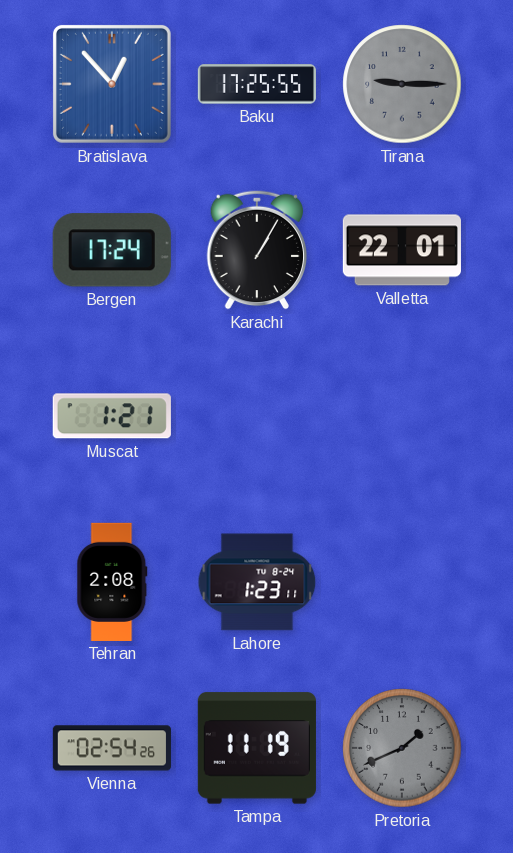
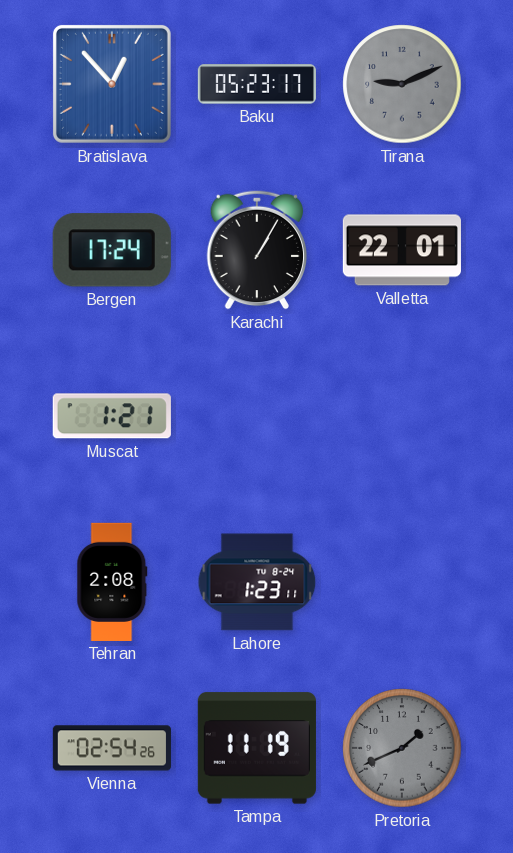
Baku: 17:25 -> 05:23
Tirana: 9:15 -> 9:11
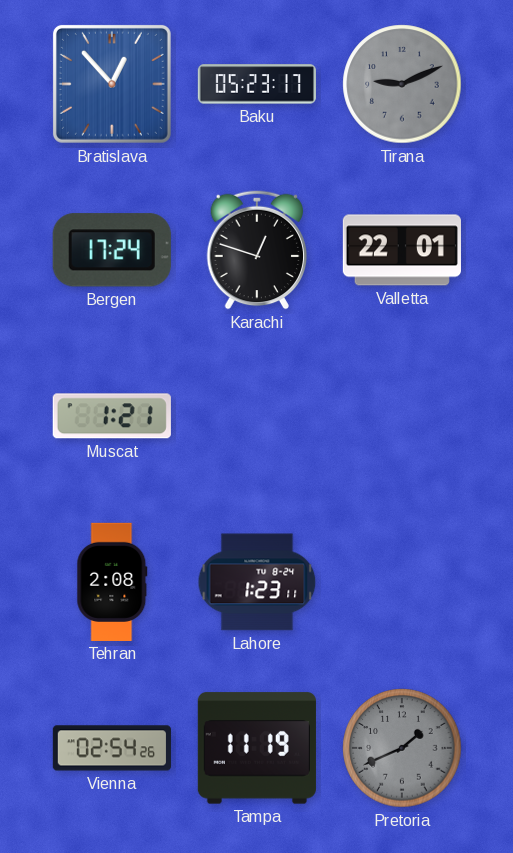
Karachi: 1:05 -> 12:48
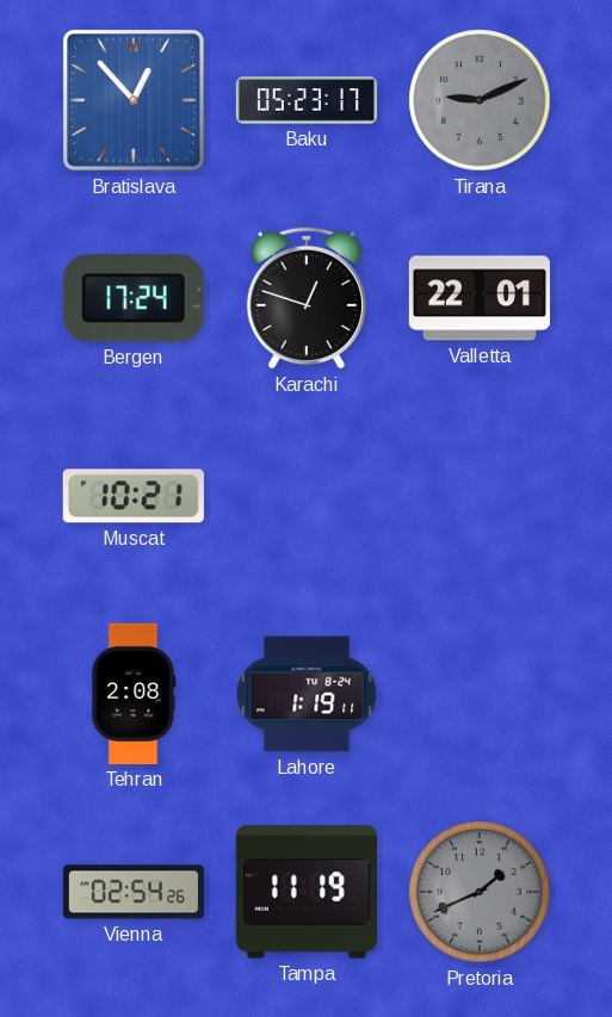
Muscat: 1:21 -> 10:21
Lahore: 1:23 -> 1:19
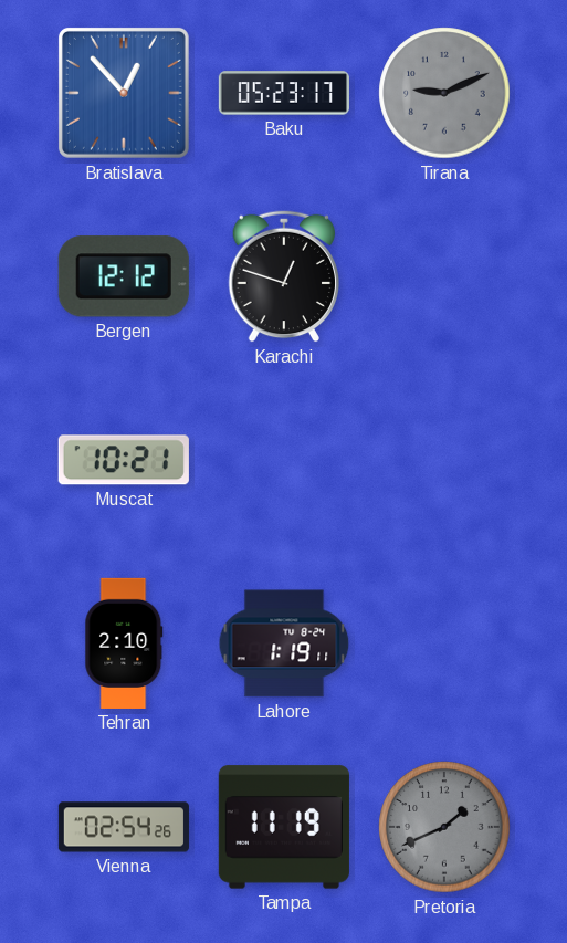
Bergen: 17:24 -> 12:12
Valletta: 22:01 -> none
Tehran: 2:08 -> 2:10
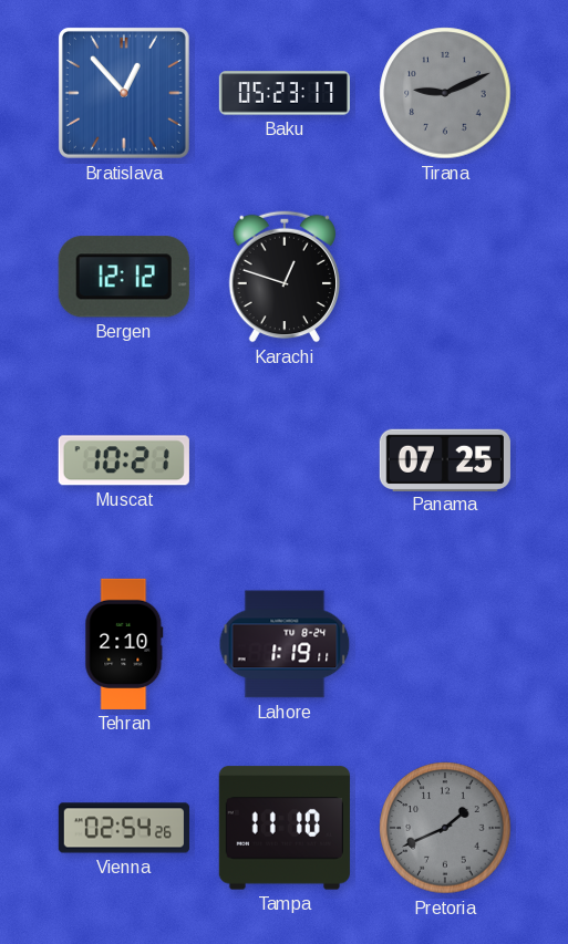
Panama: none -> 07:25
Tampa: 11:19 -> 11:10
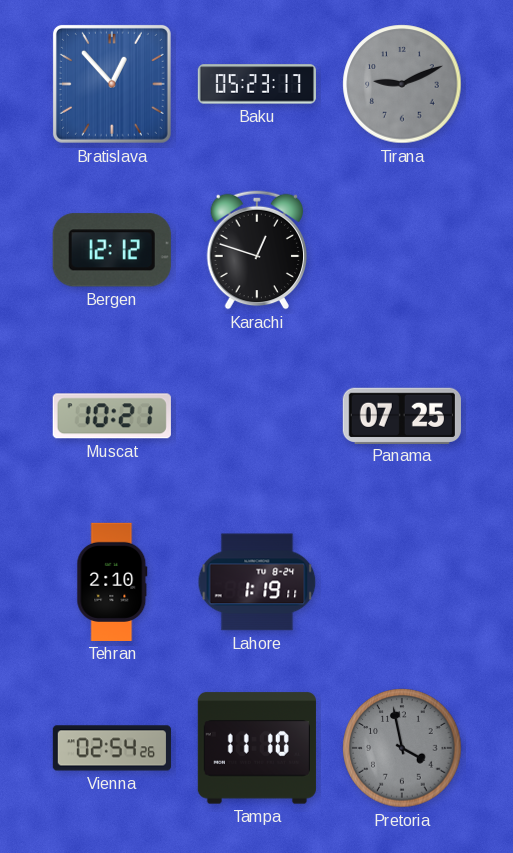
Pretoria: 1:41 -> 3:58
